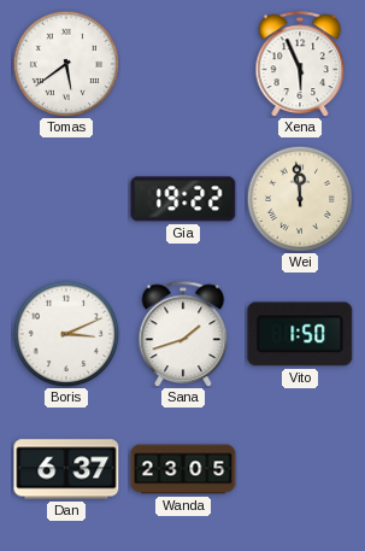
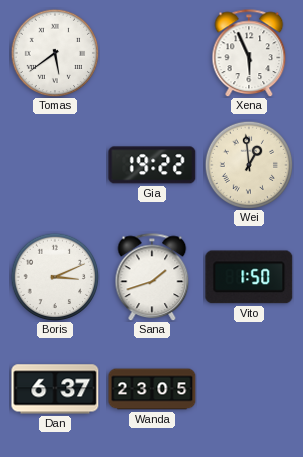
Wei: 11:59 -> 12:59
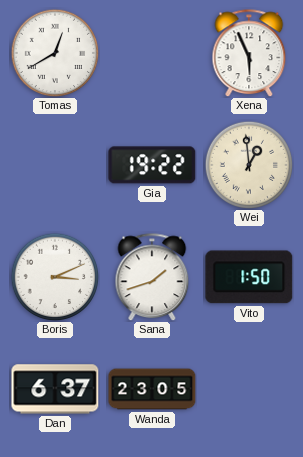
Tomas: 5:39 -> 12:40
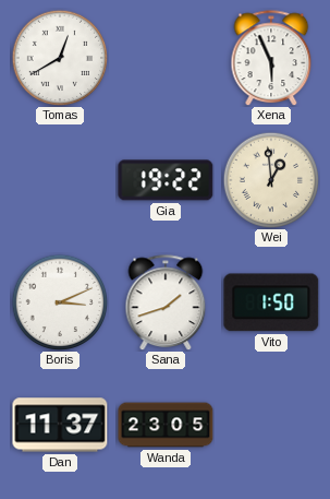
Dan: 6:37 -> 11:37
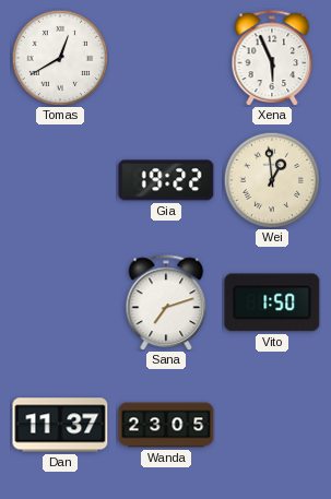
Boris: 3:11 -> none
Sana: 1:42 -> 7:12
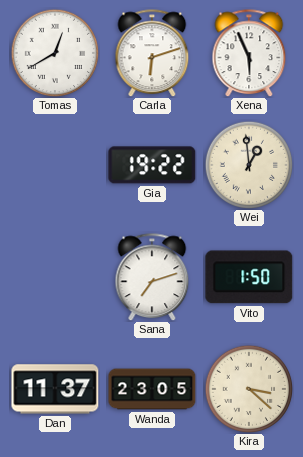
Carla: none -> 6:12
Kira: none -> 3:22
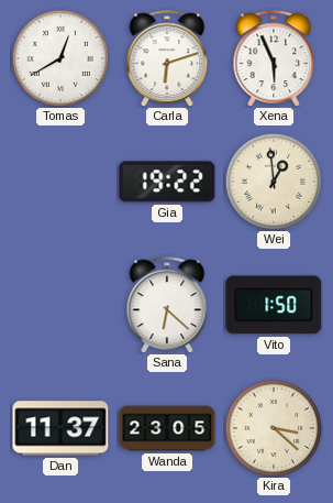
Sana: 7:12 -> 6:22
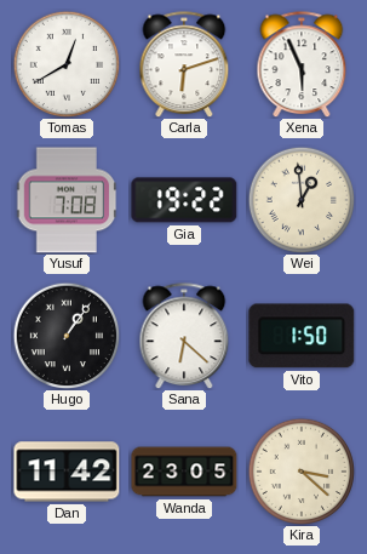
Yusuf: none -> 7:08
Hugo: none -> 1:06
Dan: 11:37 -> 11:42
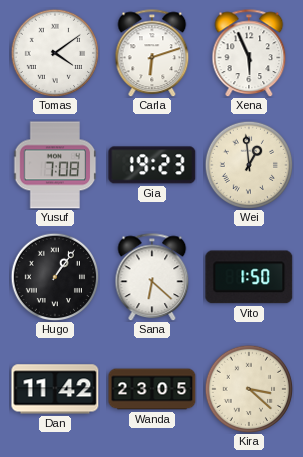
Tomas: 12:40 -> 4:09
Gia: 19:22 -> 19:23
